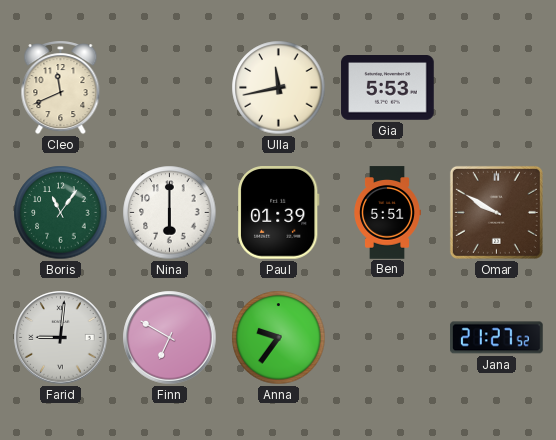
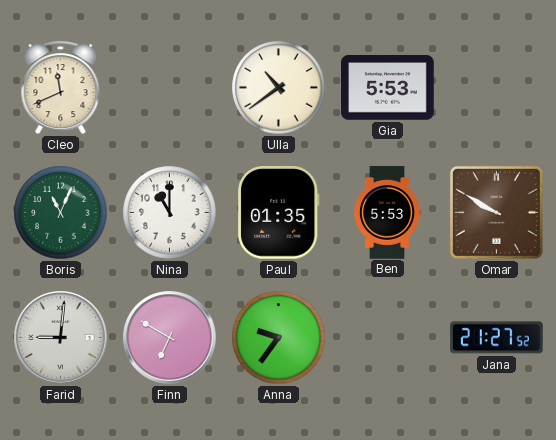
Ulla: 11:43 -> 10:39
Boris: 11:06 -> 11:04
Nina: 6:00 -> 11:00
Paul: 01:39 -> 01:35
Ben: 5:51 -> 5:53
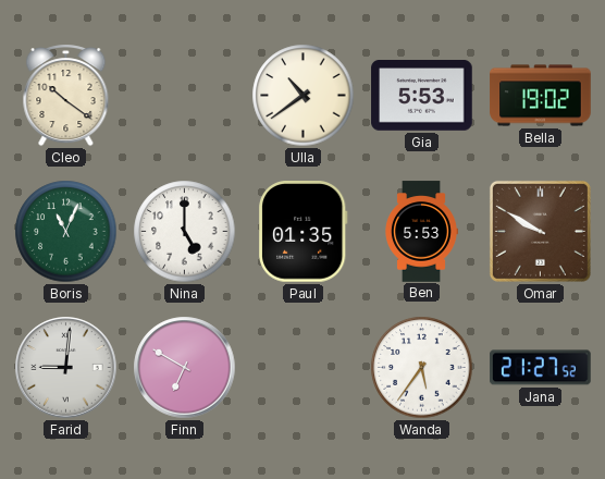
Cleo: 11:41 -> 10:21
Bella: none -> 19:02
Nina: 11:00 -> 5:00
Anna: 9:36 -> none
Wanda: none -> 5:36
